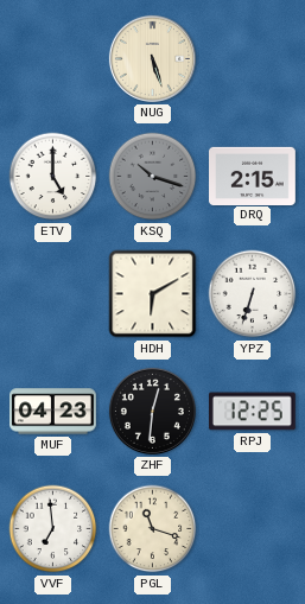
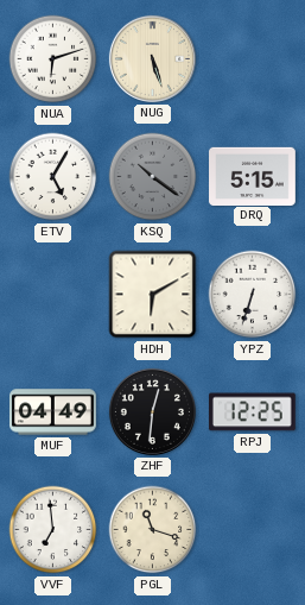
NUA: none -> 6:12
ETV: 5:00 -> 5:05
KSQ: 10:18 -> 10:21
DRQ: 2:15 -> 5:15
MUF: 04:23 -> 04:49
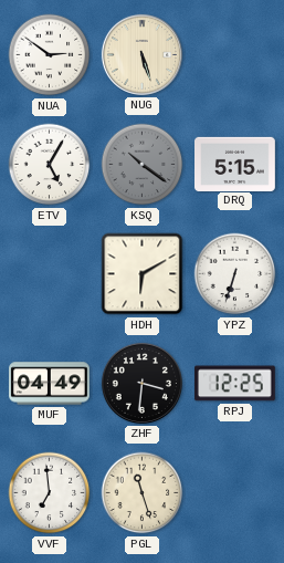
NUA: 6:12 -> 2:51
ZHF: 12:31 -> 3:31
PGL: 11:18 -> 11:27
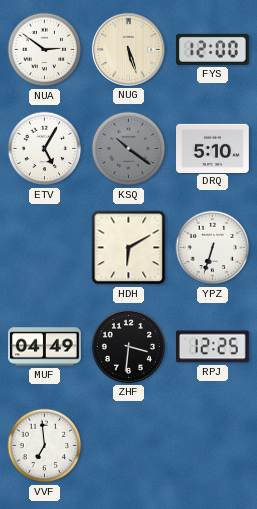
FYS: none -> 12:00
DRQ: 5:15 -> 5:10
PGL: 11:27 -> none
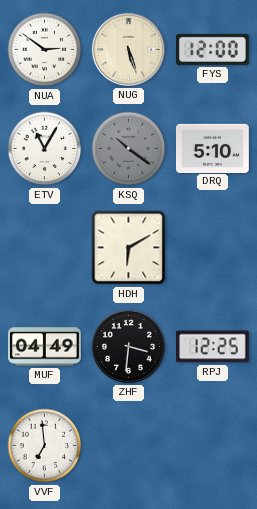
ETV: 5:05 -> 11:05
YPZ: 6:33 -> none
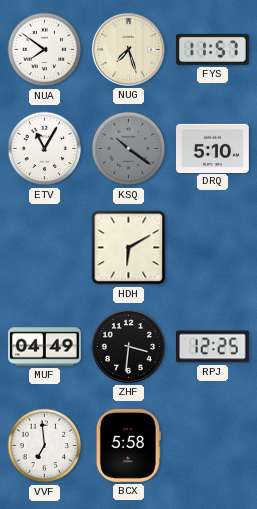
NUA: 2:51 -> 7:51
NUG: 5:27 -> 7:27
FYS: 12:00 -> 11:57
BCX: none -> 5:58
